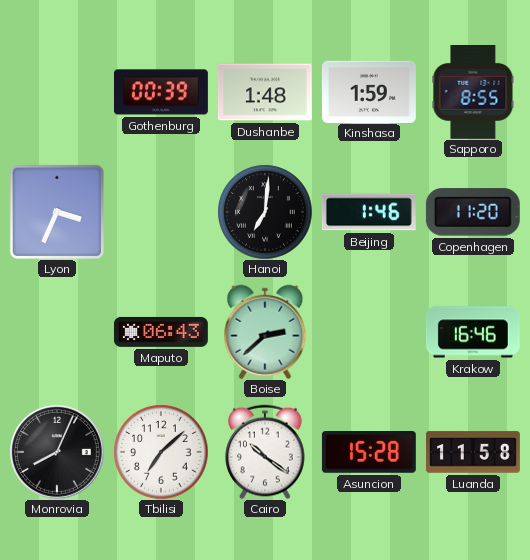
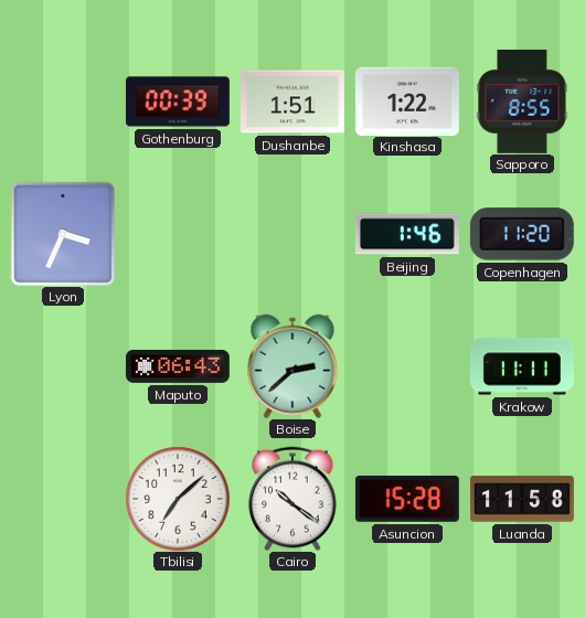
Dushanbe: 1:48 -> 1:51
Kinshasa: 1:59 -> 1:22
Hanoi: 7:01 -> none
Krakow: 16:46 -> 11:11
Monrovia: 8:04 -> none
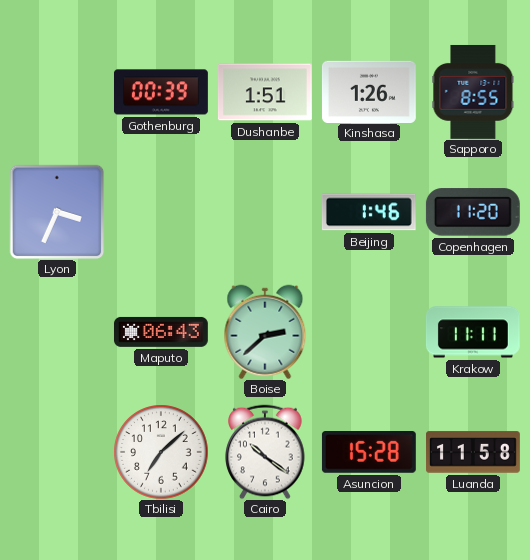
Kinshasa: 1:22 -> 1:26
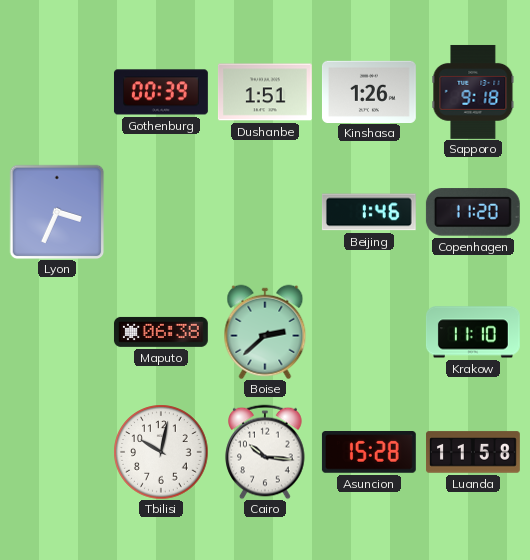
Sapporo: 8:55 -> 9:18
Maputo: 06:43 -> 06:38
Krakow: 11:11 -> 11:10
Tbilisi: 7:08 -> 10:02
Cairo: 10:21 -> 10:16
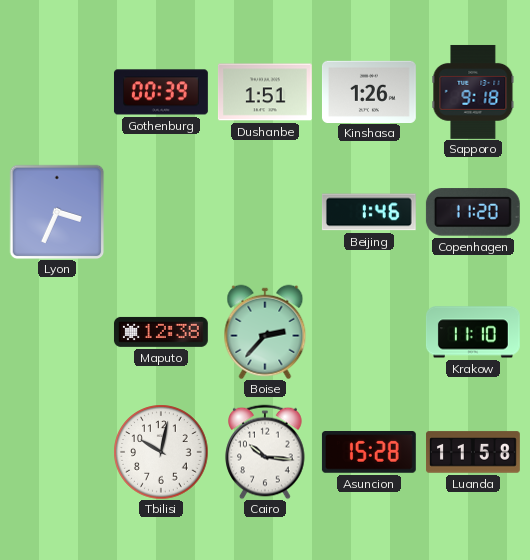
Maputo: 06:38 -> 12:38
Boise: 2:38 -> 2:37
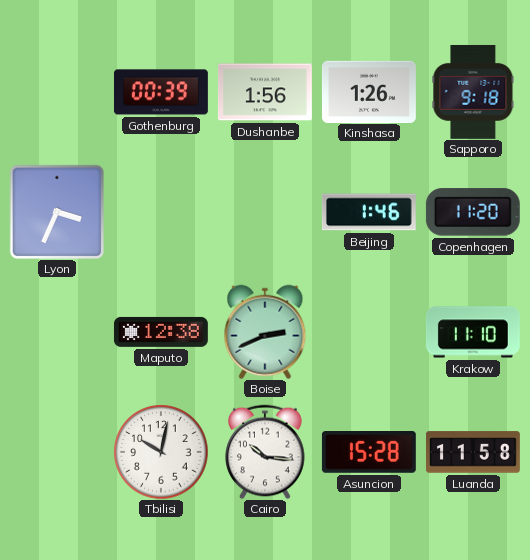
Dushanbe: 1:51 -> 1:56
Boise: 2:37 -> 2:41
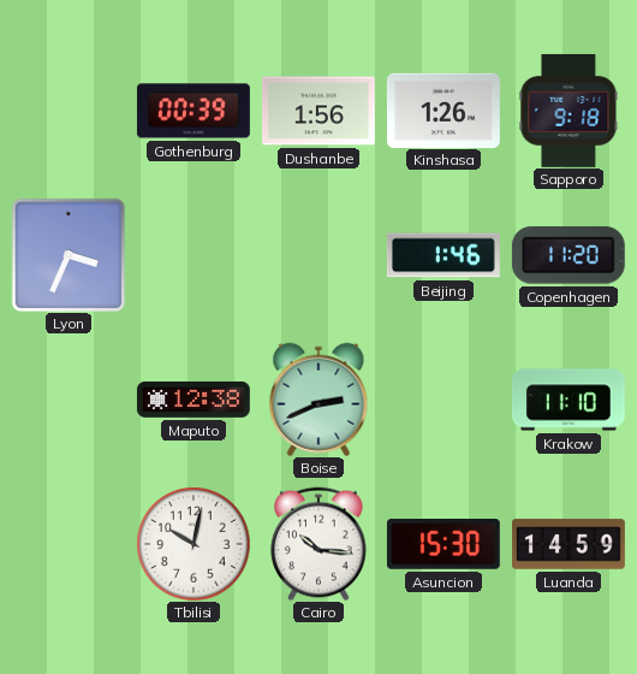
Asuncion: 15:28 -> 15:30
Luanda: 11:58 -> 14:59
